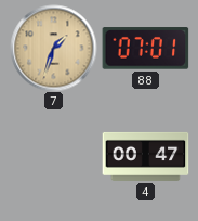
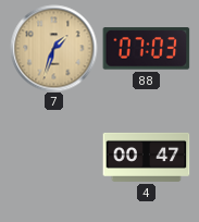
88: 07:01 -> 07:03
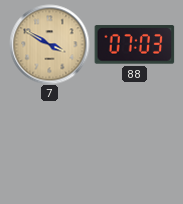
7: 1:33 -> 3:50
4: 00:47 -> none
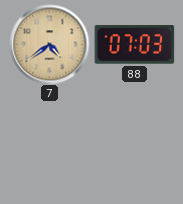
7: 3:50 -> 4:39
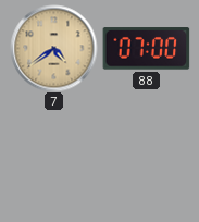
88: 07:03 -> 07:00
